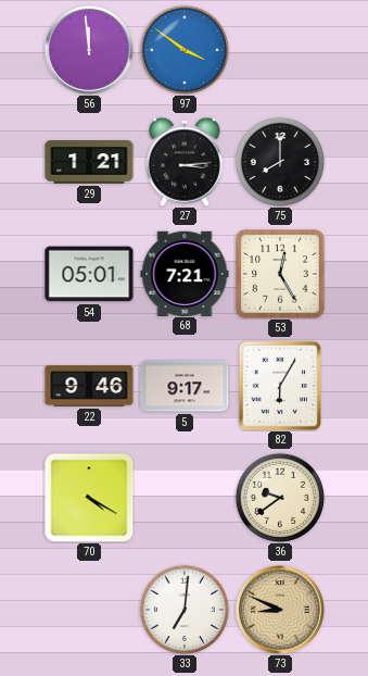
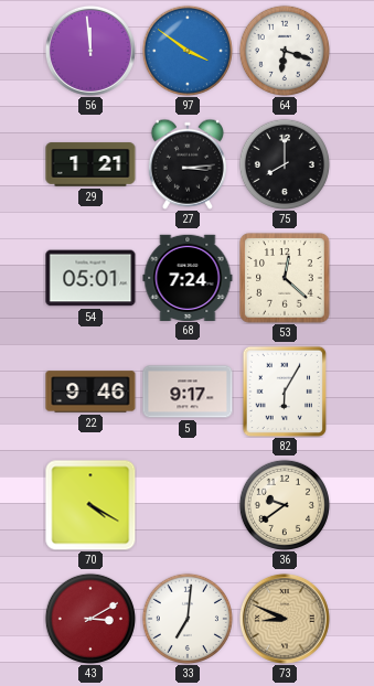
64: none -> 6:18
68: 7:21 -> 7:24
53: 12:25 -> 12:22
43: none -> 3:10
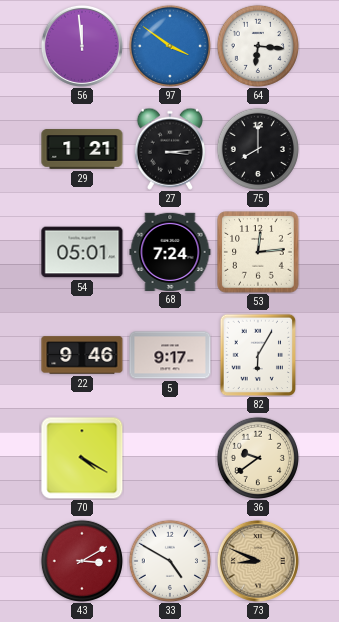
64: 6:18 -> 6:16
53: 12:22 -> 12:14
33: 7:01 -> 4:50
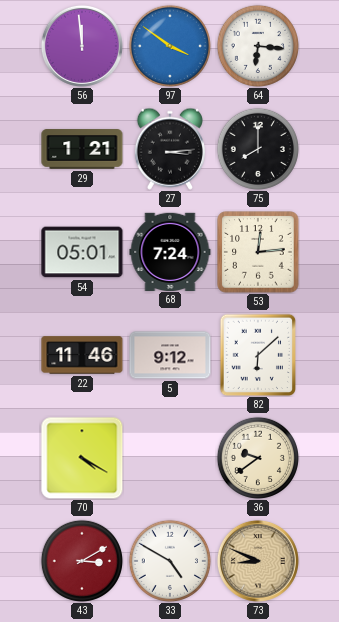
22: 9:46 -> 11:46
5: 9:17 -> 9:12
82: 6:05 -> 6:08
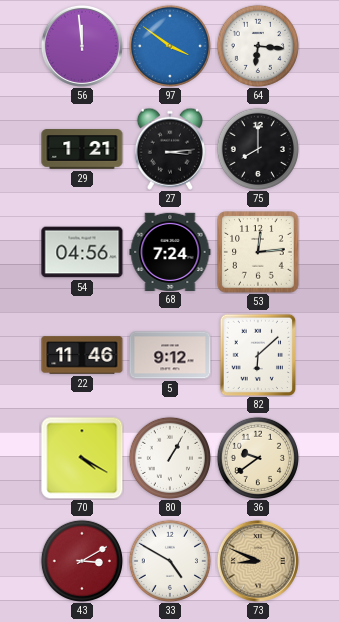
54: 05:01 -> 04:56
80: none -> 1:05
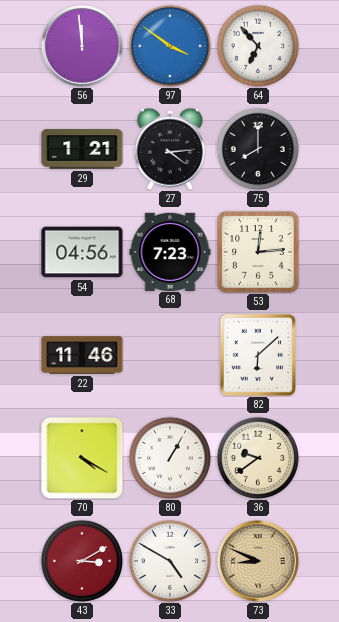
64: 6:16 -> 6:53
27: 3:14 -> 4:14
68: 7:24 -> 7:23
5: 9:12 -> none
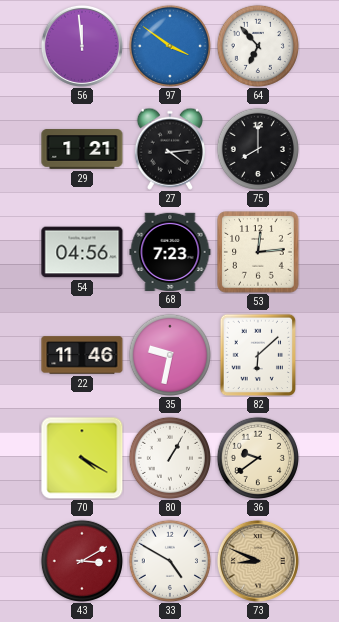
35: none -> 9:32
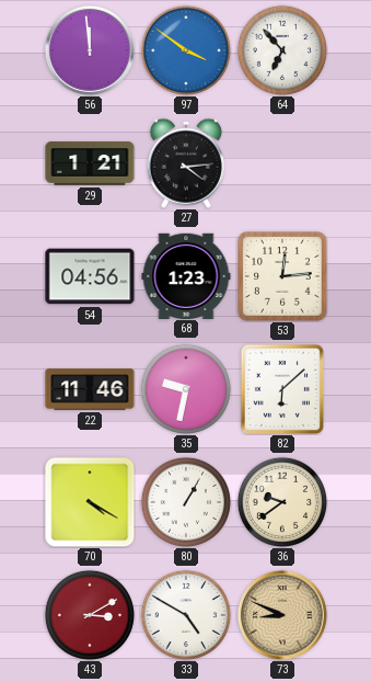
75: 8:00 -> none
68: 7:23 -> 1:23
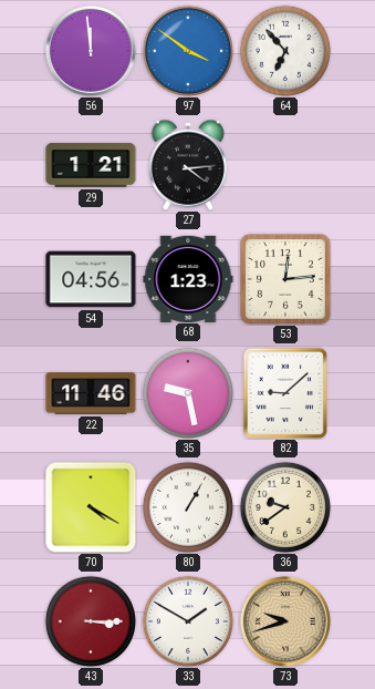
35: 9:32 -> 9:28
82: 6:08 -> 9:08
43: 3:10 -> 3:15
33: 4:50 -> 1:50
73: 8:49 -> 9:42
